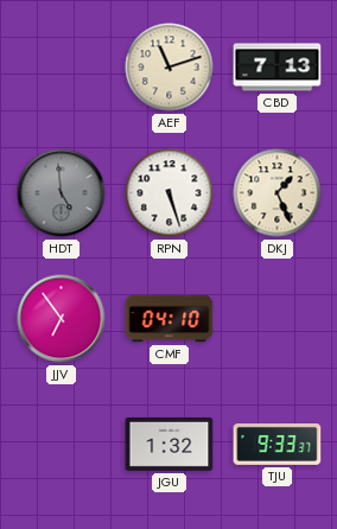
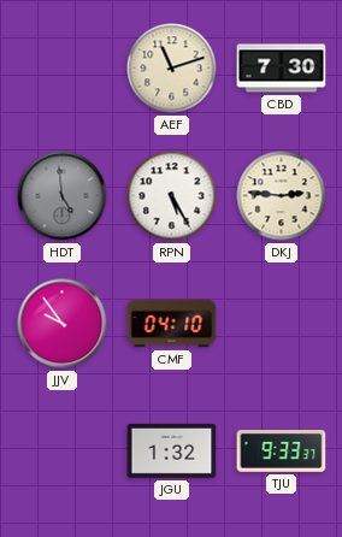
CBD: 7:13 -> 7:30
RPN: 5:27 -> 5:25
DKJ: 1:26 -> 2:46
JJV: 6:54 -> 9:54
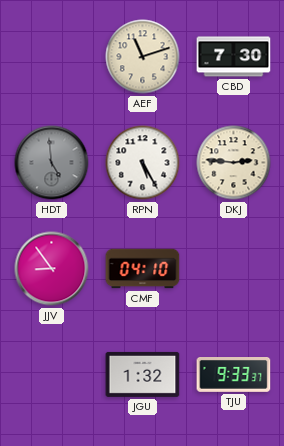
JJV: 9:54 -> 8:54
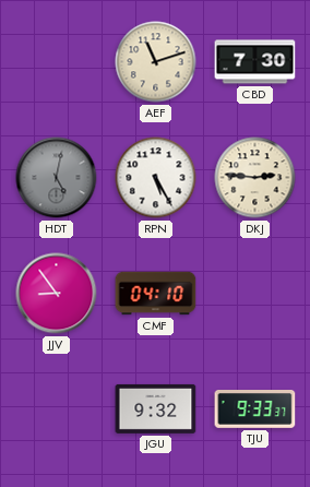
HDT: 4:59 -> 5:02
JGU: 1:32 -> 9:32
